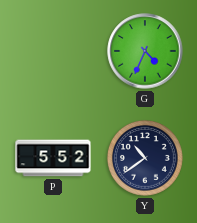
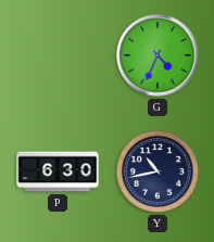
P: 5:52 -> 6:30
Y: 10:39 -> 10:43
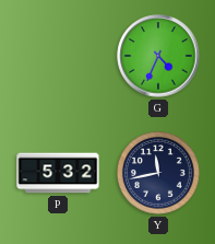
P: 6:30 -> 5:32
Y: 10:43 -> 11:43
